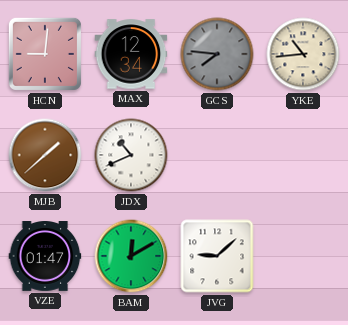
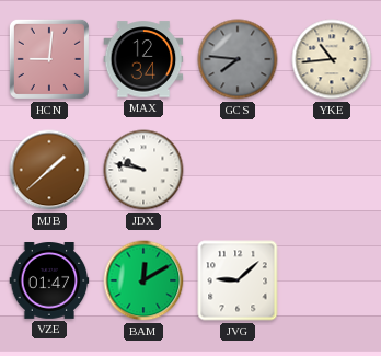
JDX: 10:41 -> 9:47
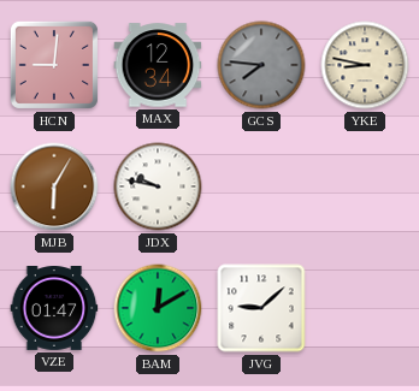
YKE: 10:44 -> 8:47
MJB: 1:38 -> 6:05
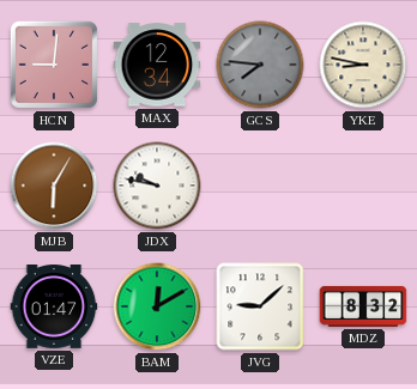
MDZ: none -> 8:32
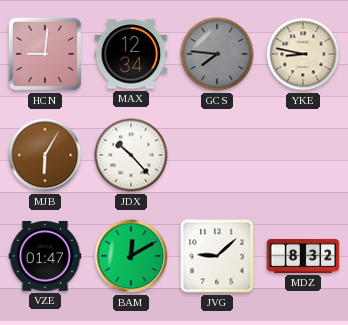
JDX: 9:47 -> 10:23
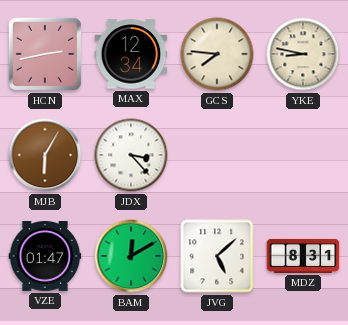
HCN: 9:01 -> 2:43
GCS dial: grey -> cream
JDX: 10:23 -> 3:23
JVG: 9:08 -> 5:08
MDZ: 8:32 -> 8:31
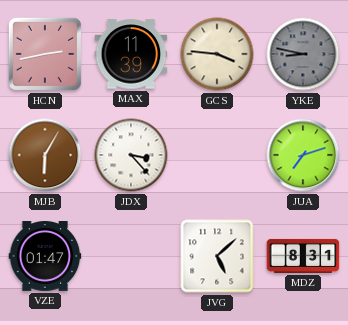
MAX: 12:34 -> 11:39
GCS: 7:46 -> 3:46
YKE dial: cream -> grey
JUA: none -> 7:12
BAM: 12:10 -> none
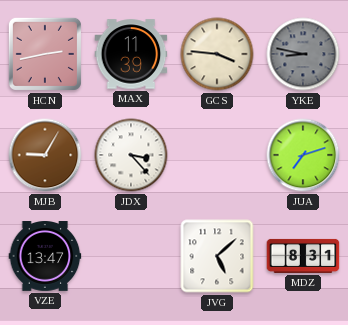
MJB: 6:05 -> 9:05
VZE: 01:47 -> 13:47
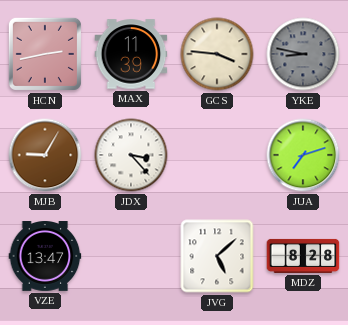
MDZ: 8:31 -> 8:28
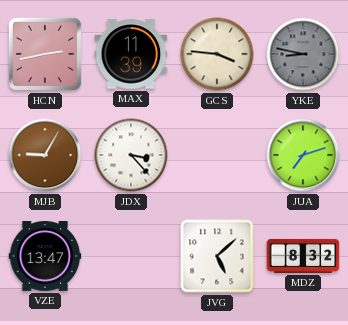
MDZ: 8:28 -> 8:32
